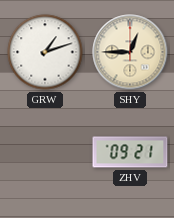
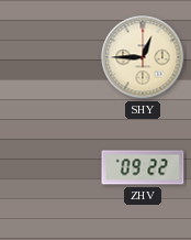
GRW: 1:12 -> none
ZHV: 09:21 -> 09:22
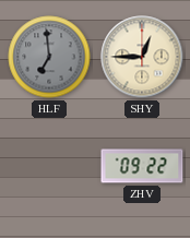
HLF: none -> 6:59
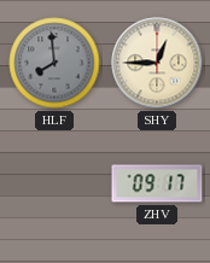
HLF: 6:59 -> 7:59
ZHV: 09:22 -> 09:17
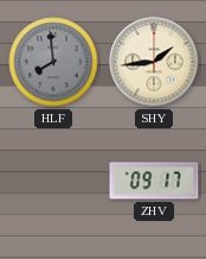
SHY: 12:45 -> 1:44
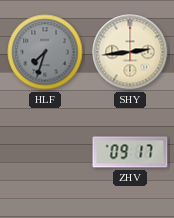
HLF: 7:59 -> 7:33
SHY: 1:44 -> 2:44
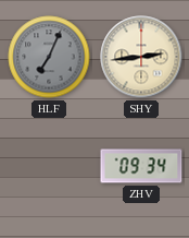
HLF: 7:33 -> 7:04
ZHV: 09:17 -> 09:34
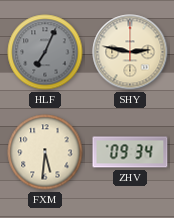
SHY: 2:44 -> 2:47
FXM: none -> 5:31
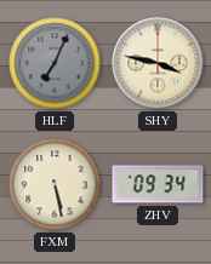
SHY: 2:47 -> 3:47
FXM: 5:31 -> 5:28
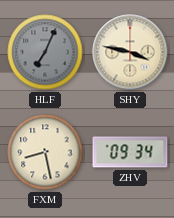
FXM: 5:28 -> 8:28
